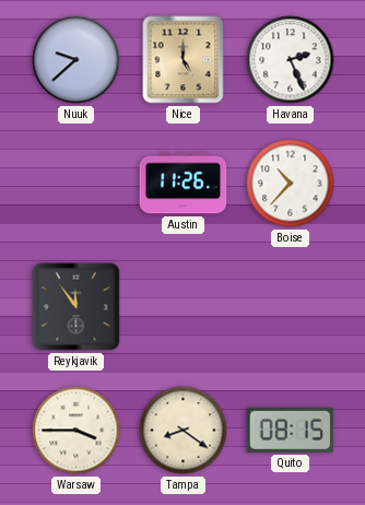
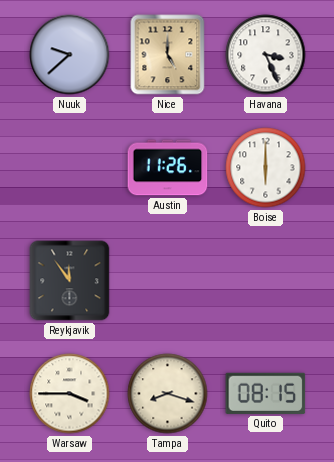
Havana: 2:26 -> 3:26
Boise: 10:37 -> 6:00
Tampa: 8:21 -> 8:18
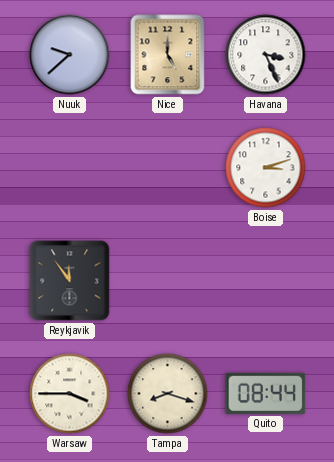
Austin: 11:26 -> none
Boise: 6:00 -> 3:12
Quito: 08:15 -> 08:44
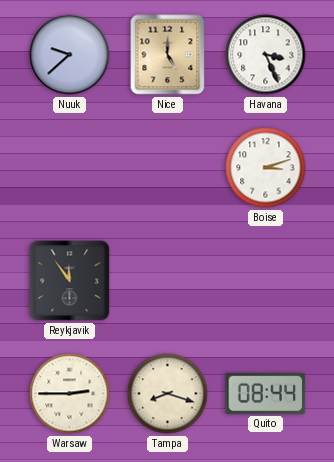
Warsaw: 3:45 -> 2:45
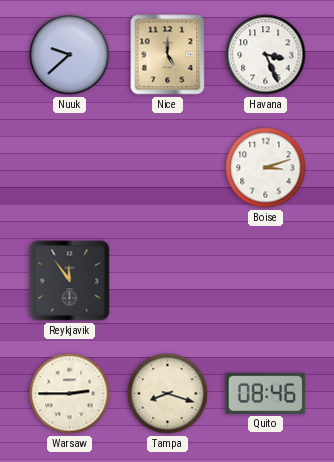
Quito: 08:44 -> 08:46
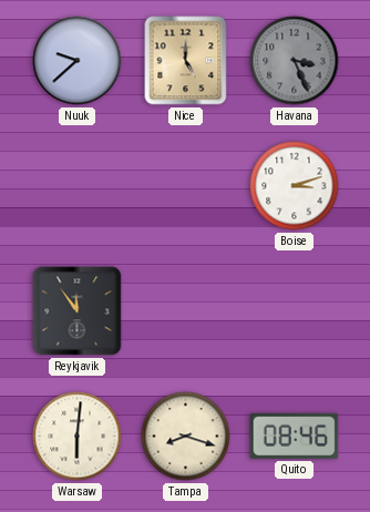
Havana dial: white -> grey
Warsaw: 2:45 -> 6:01
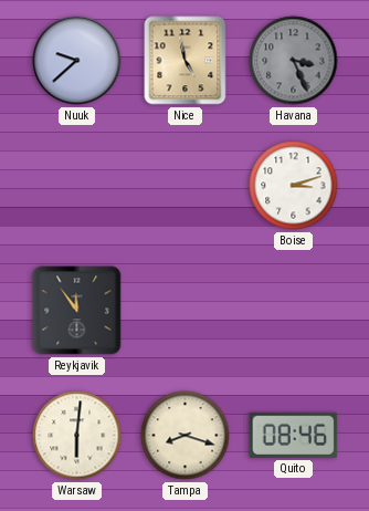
Nice: 5:00 -> 4:58
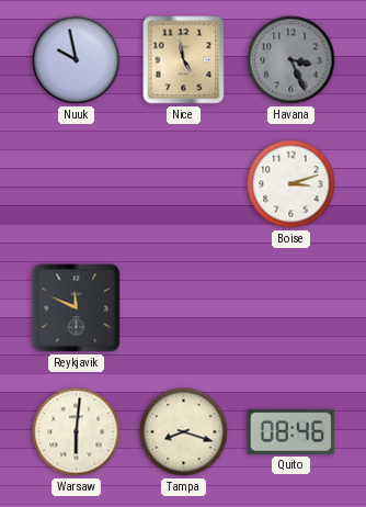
Nuuk: 9:38 -> 9:58
Reykjavik: 11:54 -> 11:49
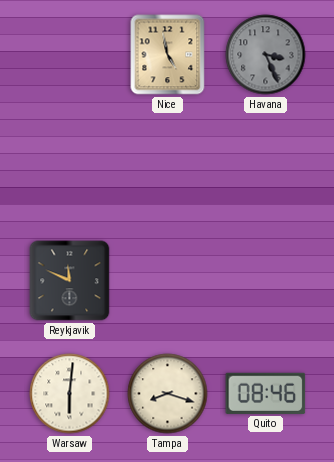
Nuuk: 9:58 -> none
Boise: 3:12 -> none
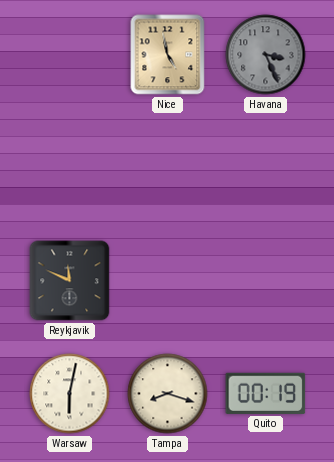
Warsaw: 6:01 -> 6:02
Quito: 08:46 -> 00:19
